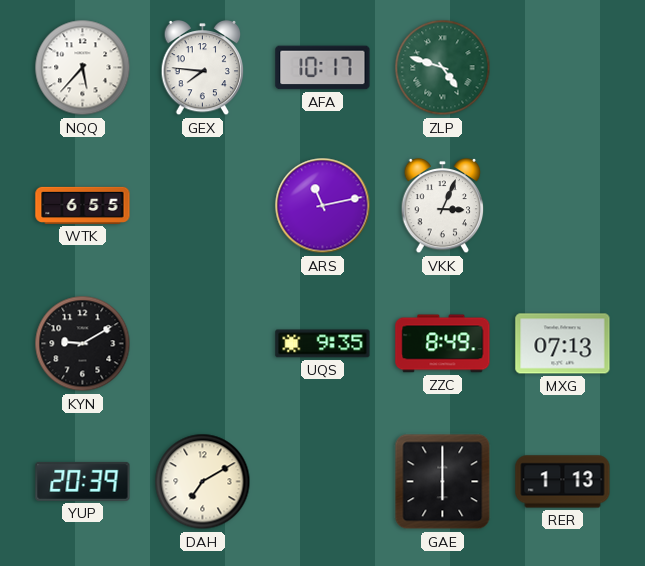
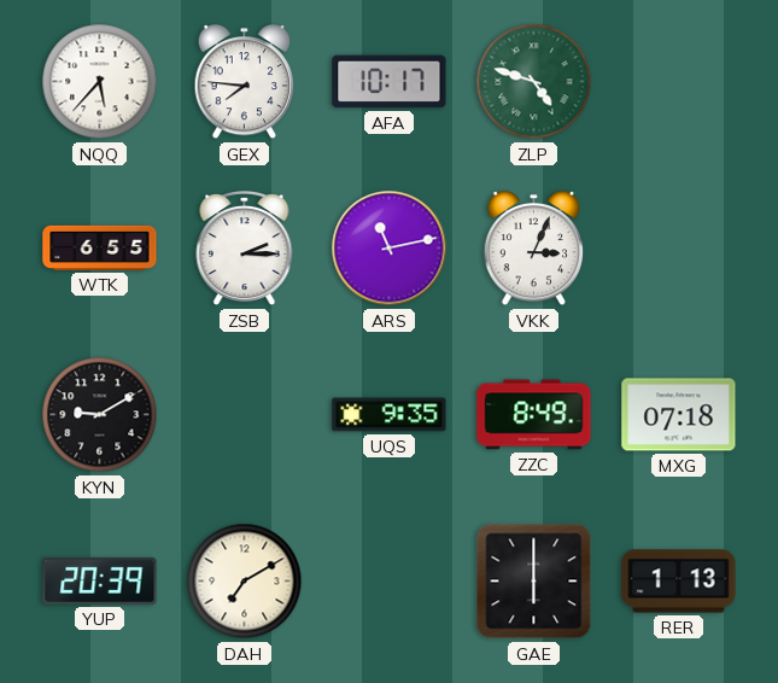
ZSB: none -> 2:15
MXG: 07:13 -> 07:18
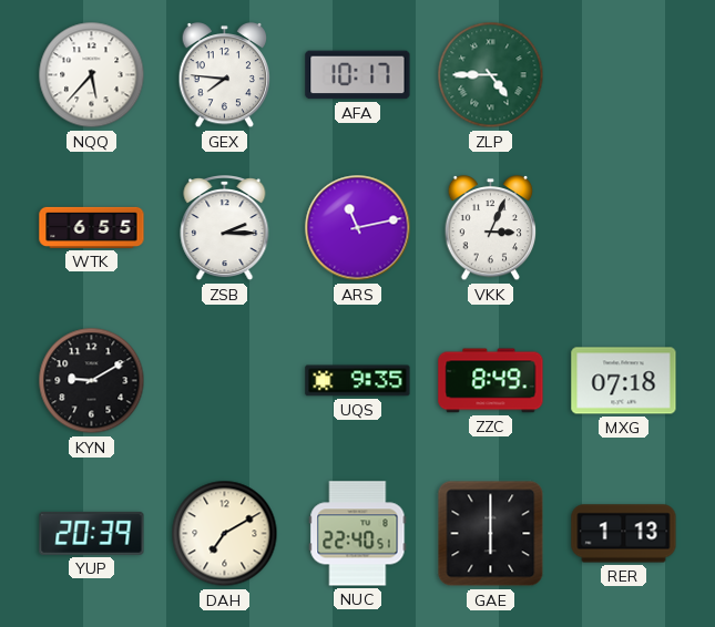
ZLP: 4:48 -> 4:45
NUC: none -> 22:40
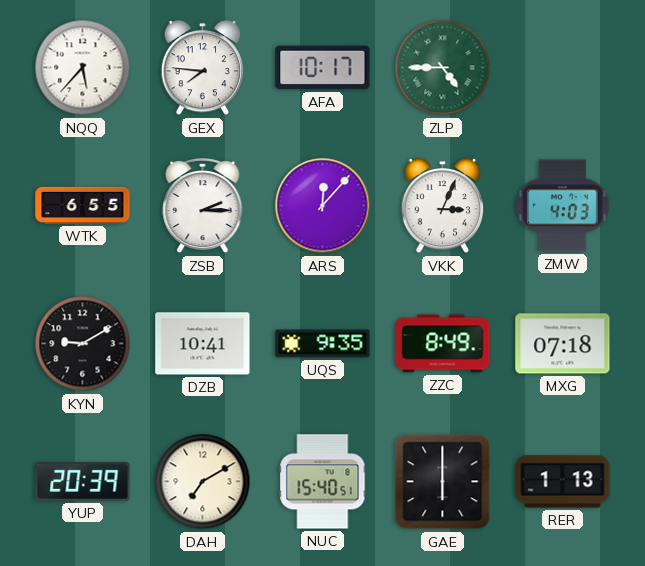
ARS: 11:13 -> 12:07
ZMW: none -> 4:03
DZB: none -> 10:41
NUC: 22:40 -> 15:40
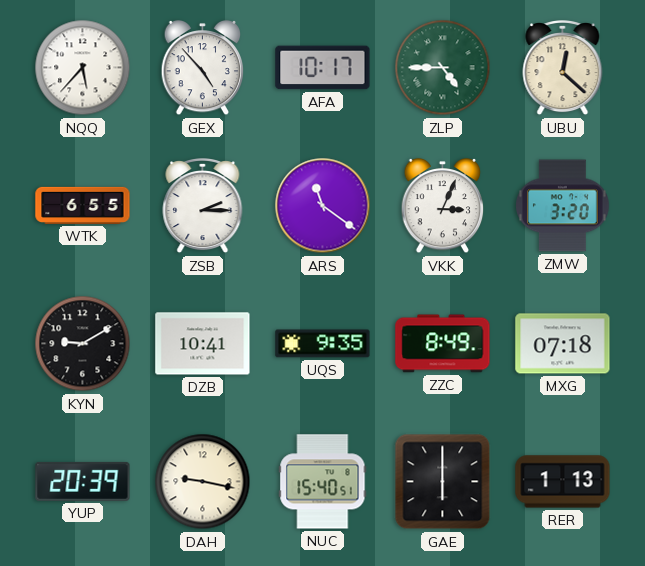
GEX: 7:46 -> 4:53
UBU: none -> 12:22
ARS: 12:07 -> 11:21
ZMW: 4:03 -> 3:20
DAH: 7:10 -> 9:17
